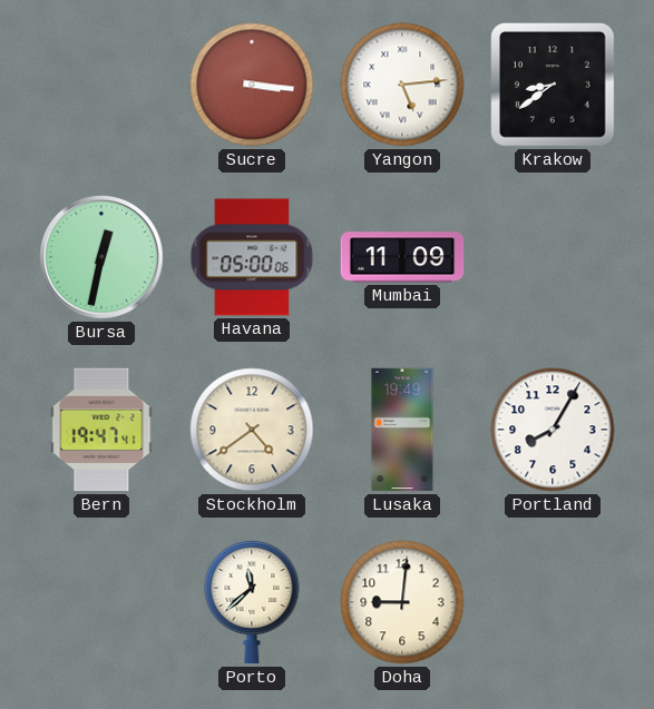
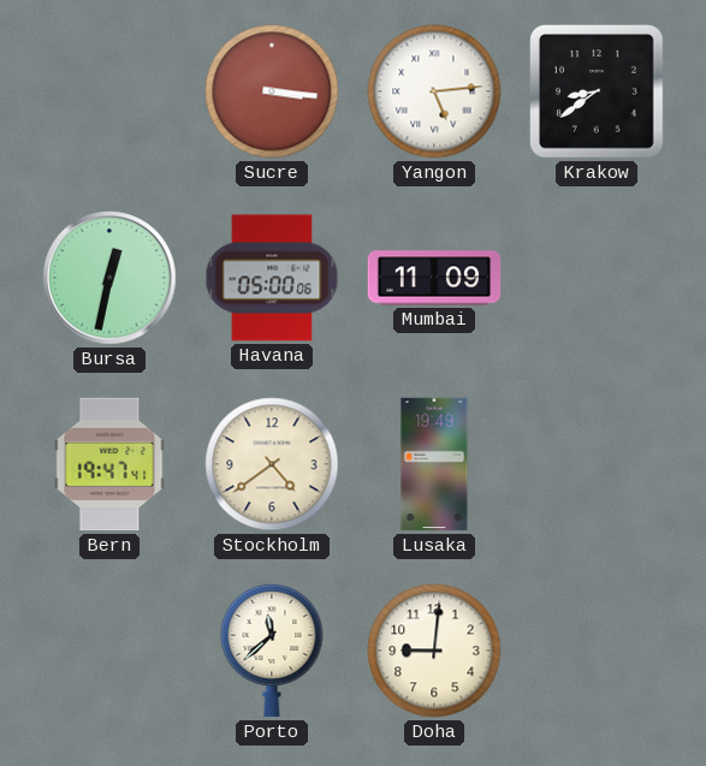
Portland: 8:05 -> none
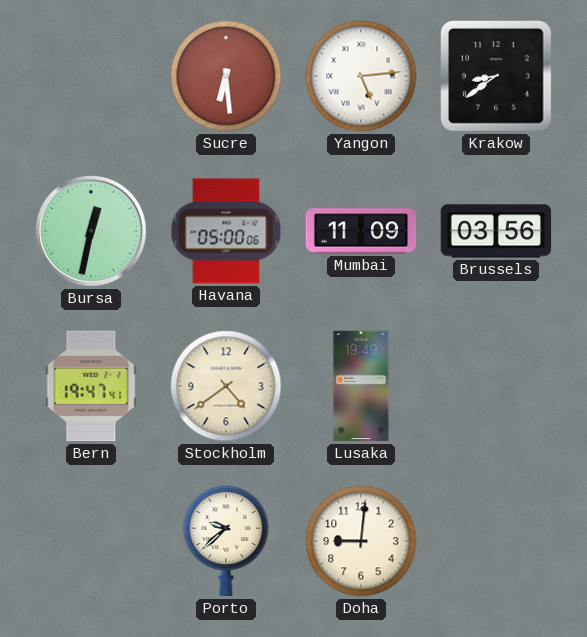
Sucre: 3:16 -> 6:29
Brussels: none -> 03:56
Porto: 11:38 -> 9:38
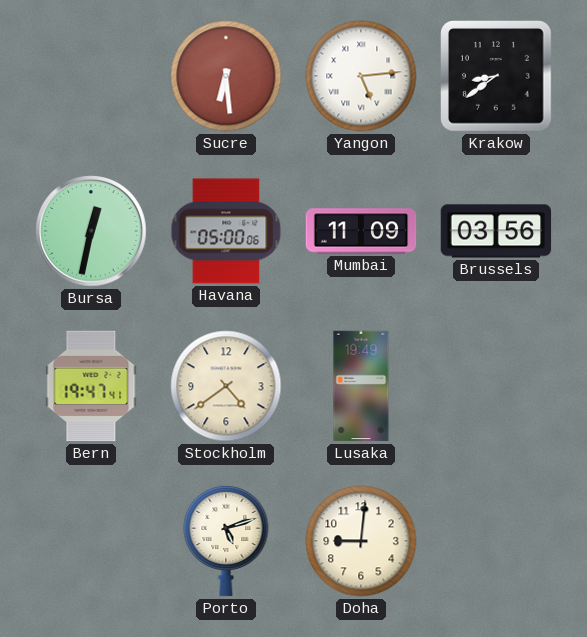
Porto: 9:38 -> 5:12
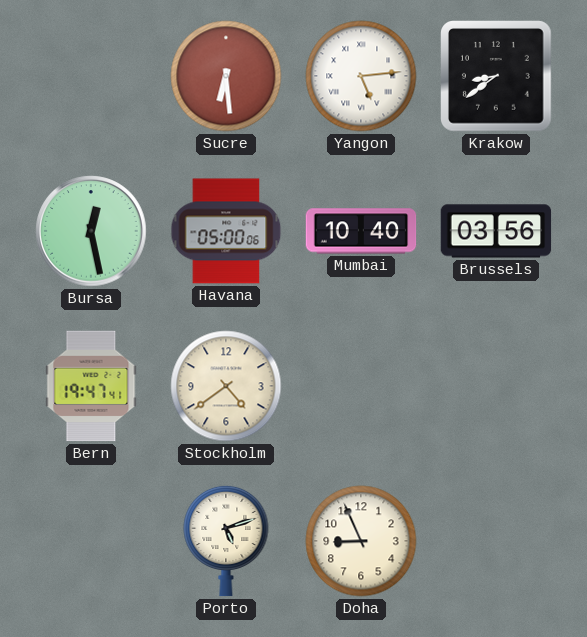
Bursa: 12:32 -> 12:28
Mumbai: 11:09 -> 10:40
Lusaka: 19:49 -> none
Doha: 9:01 -> 8:56
